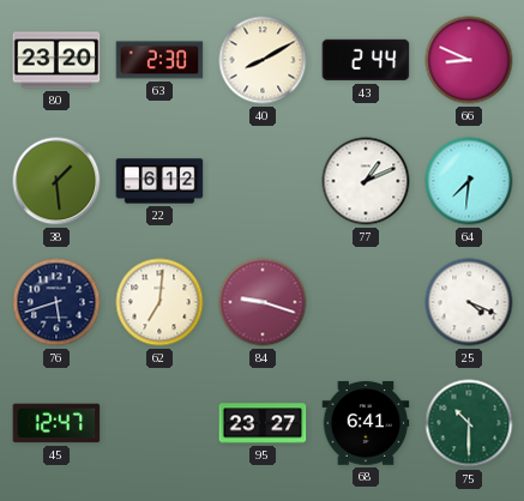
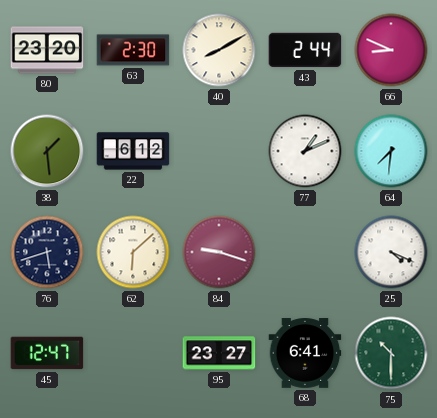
62: 7:01 -> 6:08
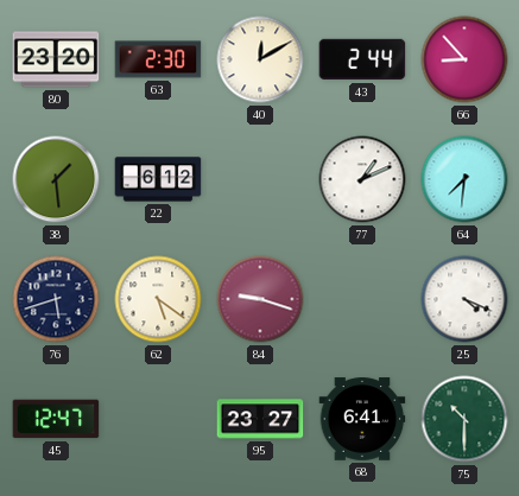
40: 8:10 -> 12:10
66: 8:49 -> 8:53
62: 6:08 -> 5:21
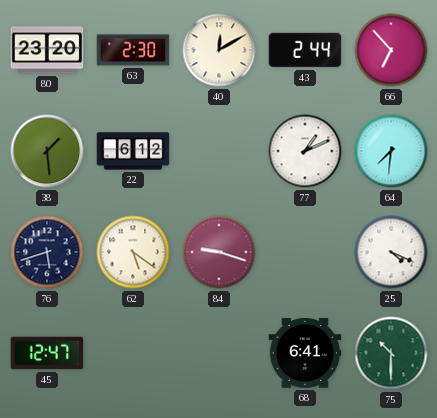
66: 8:53 -> 6:53
95: 23:27 -> none
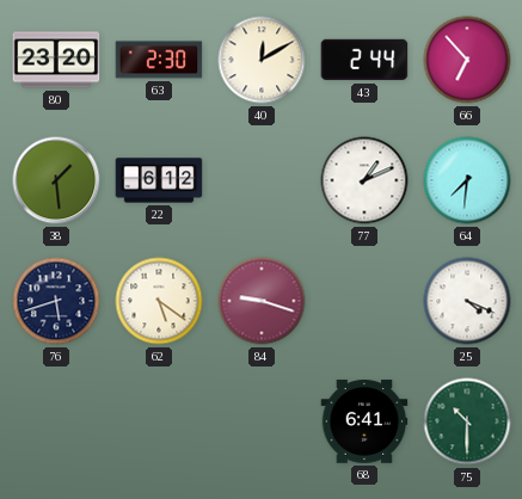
45: 12:47 -> none
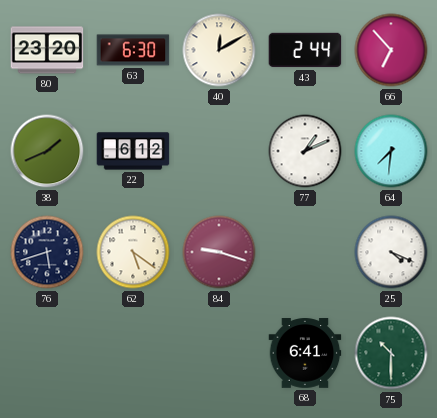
63: 2:30 -> 6:30
38: 1:29 -> 1:41
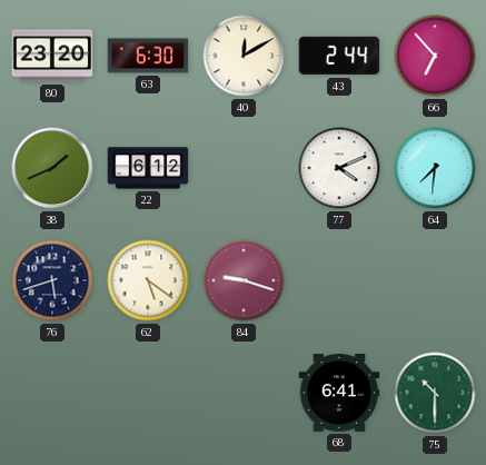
77: 1:11 -> 4:11
25: 4:19 -> none
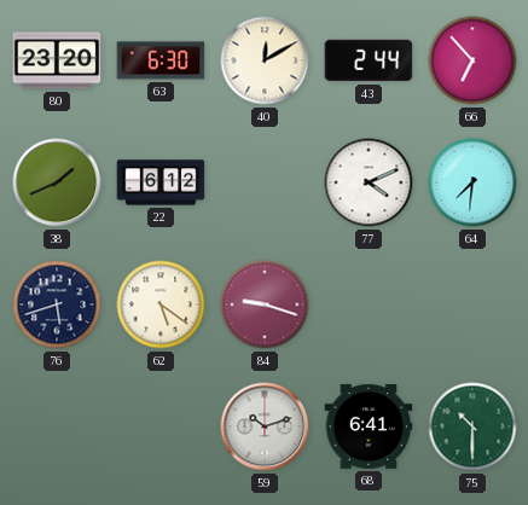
59: none -> 10:12
